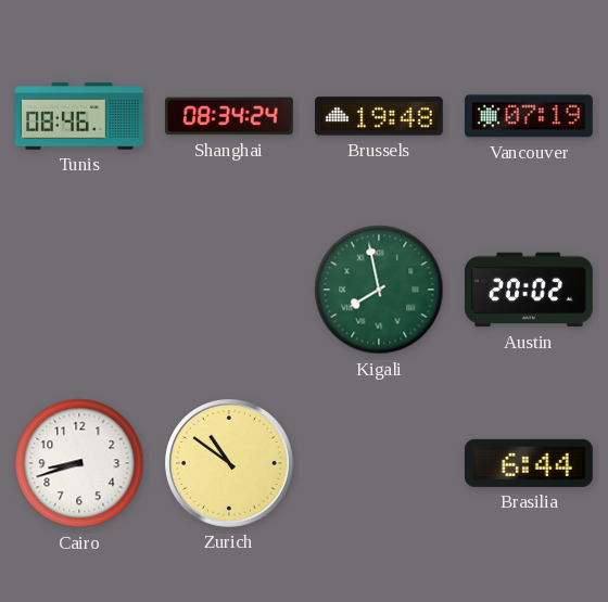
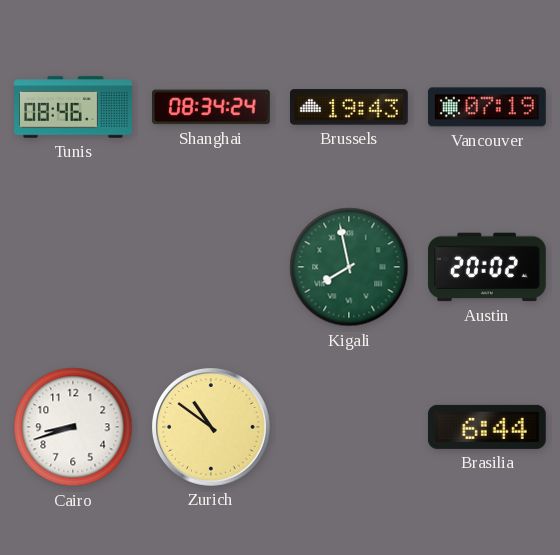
Brussels: 19:48 -> 19:43
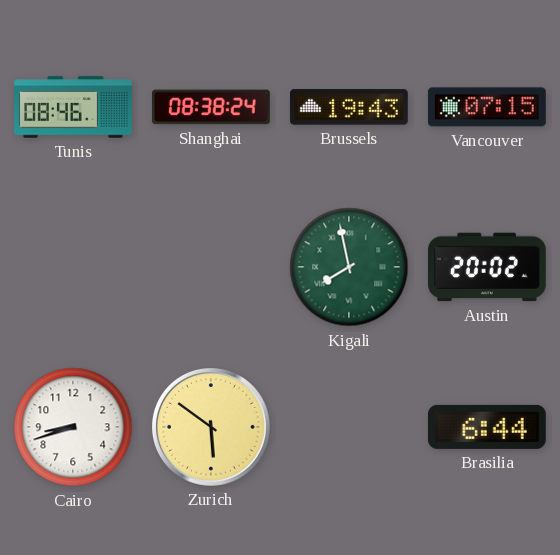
Shanghai: 08:34 -> 08:38
Vancouver: 07:19 -> 07:15
Zurich: 10:51 -> 5:51
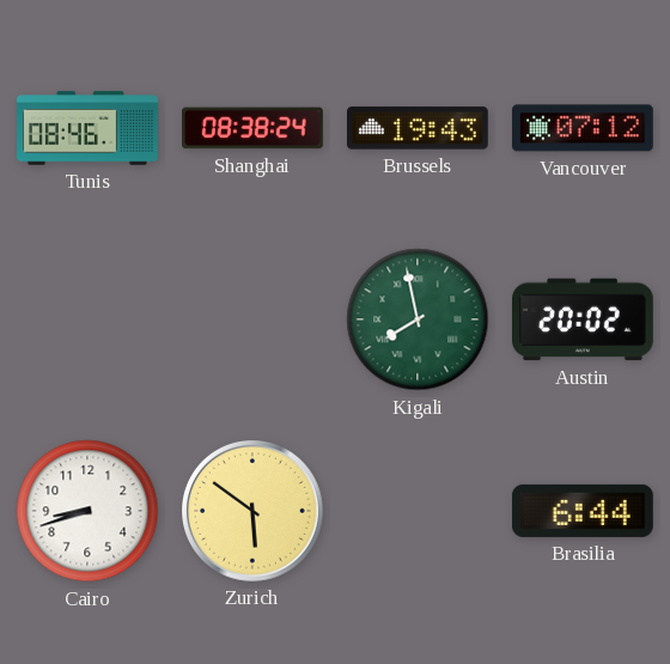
Vancouver: 07:15 -> 07:12
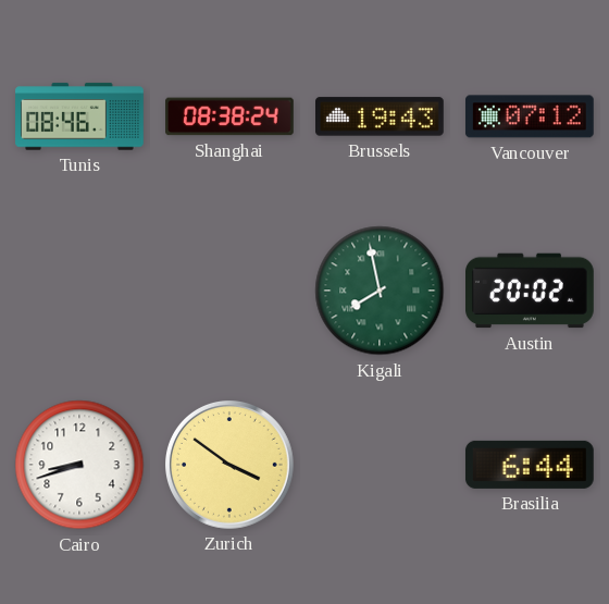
Zurich: 5:51 -> 3:51
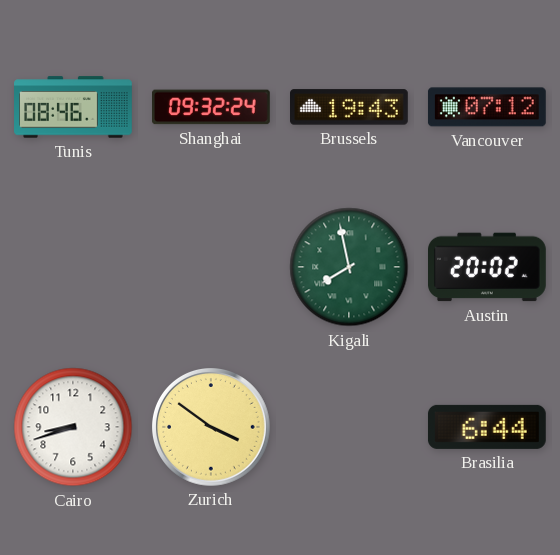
Shanghai: 08:38 -> 09:32
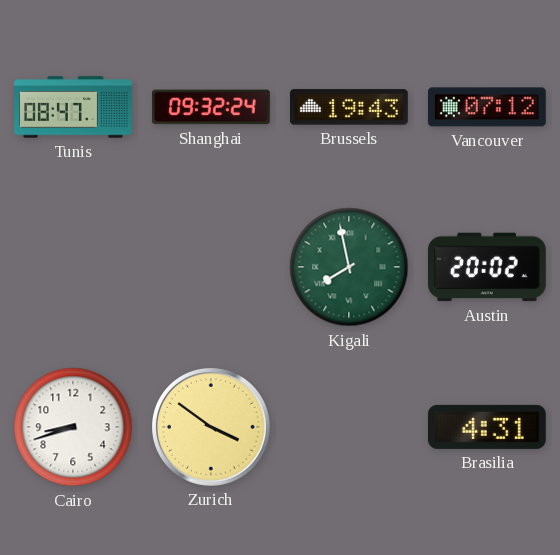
Tunis: 08:46 -> 08:47
Brasilia: 6:44 -> 4:31
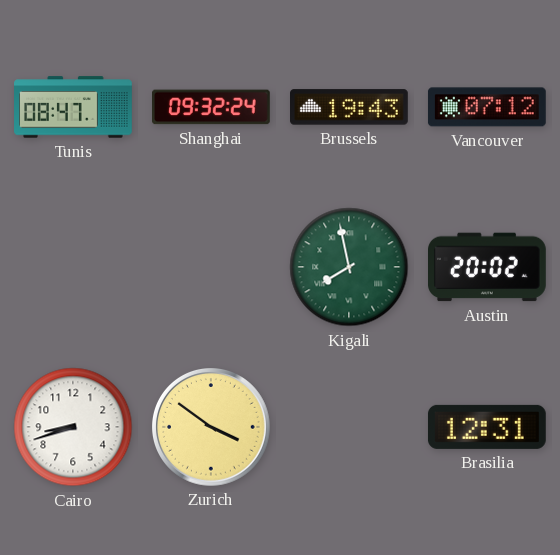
Brasilia: 4:31 -> 12:31
